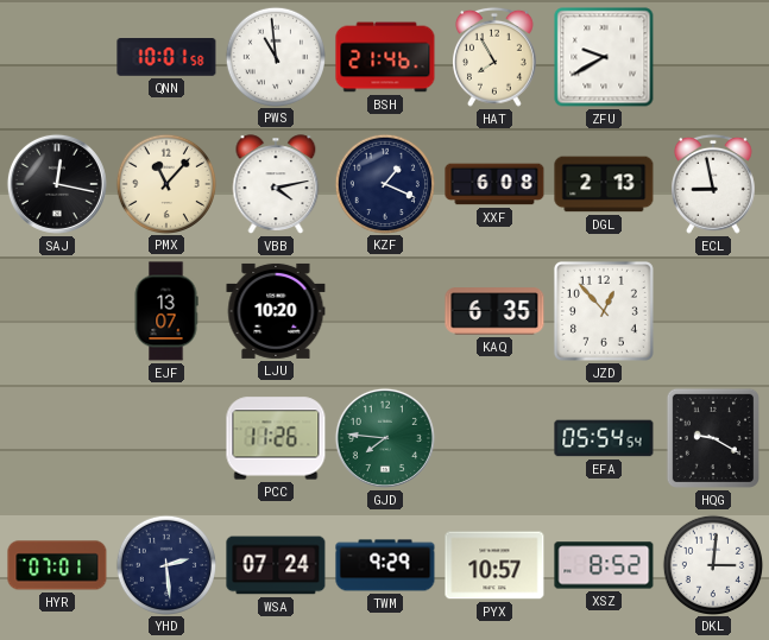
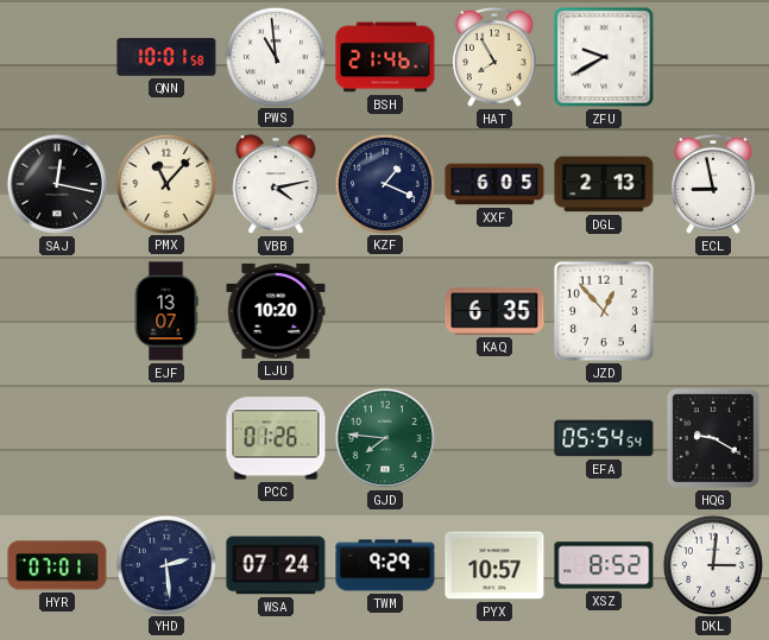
XXF: 6:08 -> 6:05
PCC: 11:26 -> 01:26
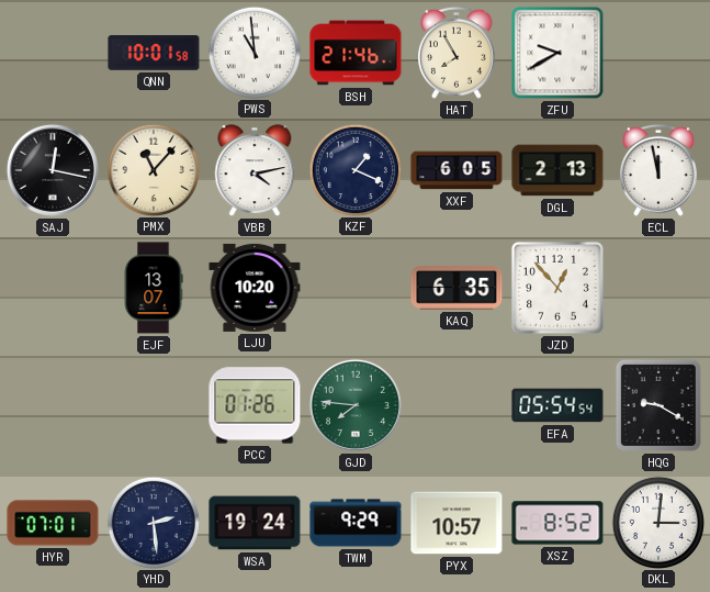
ECL: 8:58 -> 11:58
WSA: 07:24 -> 19:24
